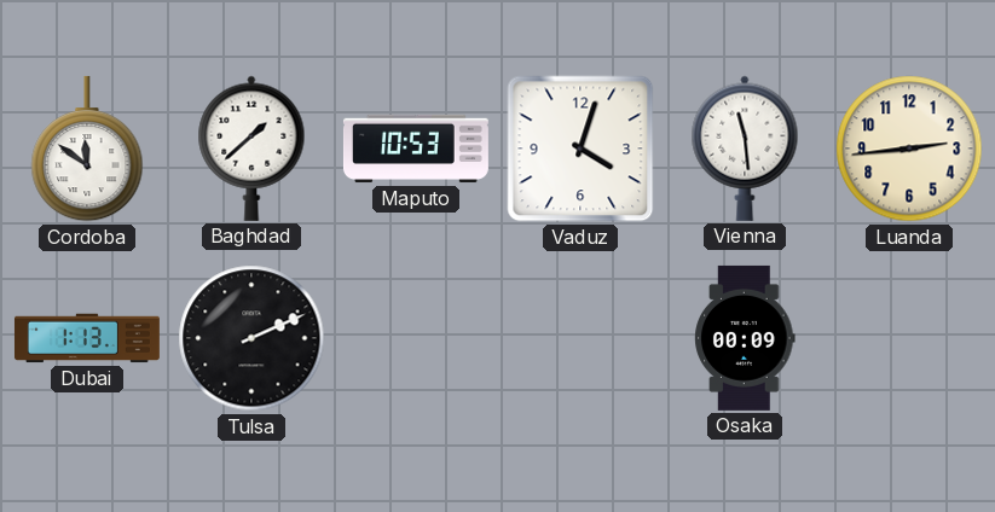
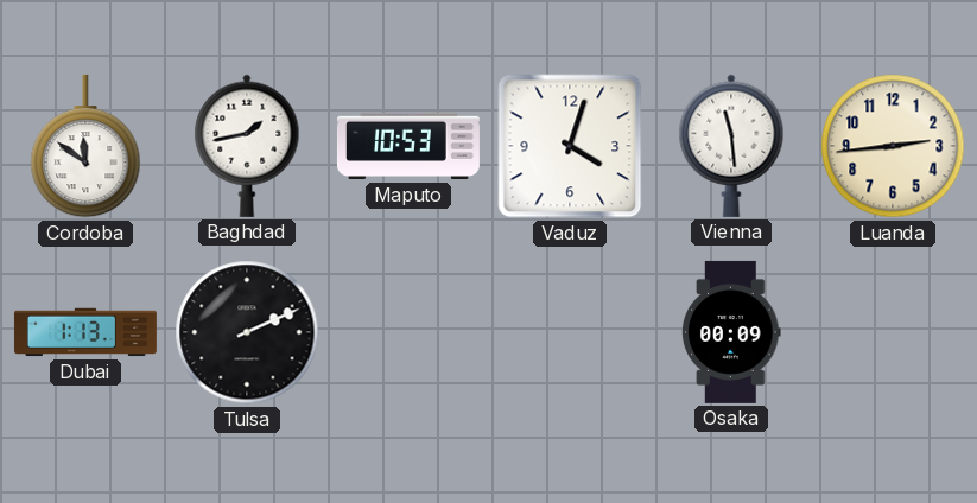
Baghdad: 1:38 -> 1:43
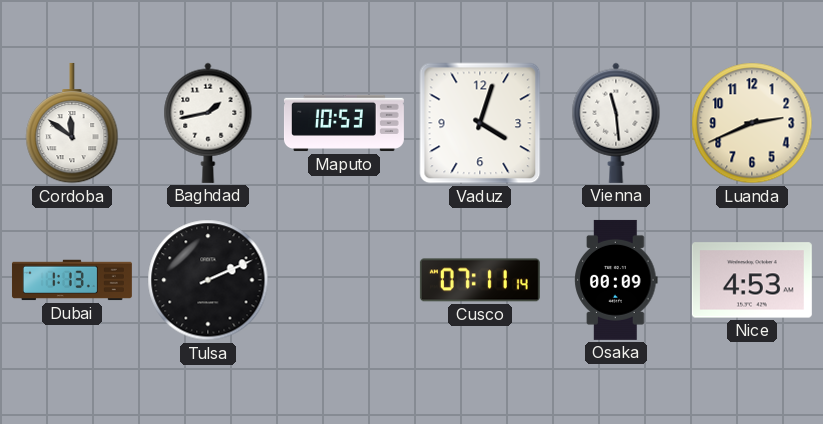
Luanda: 2:44 -> 2:41
Cusco: none -> 07:11
Nice: none -> 4:53
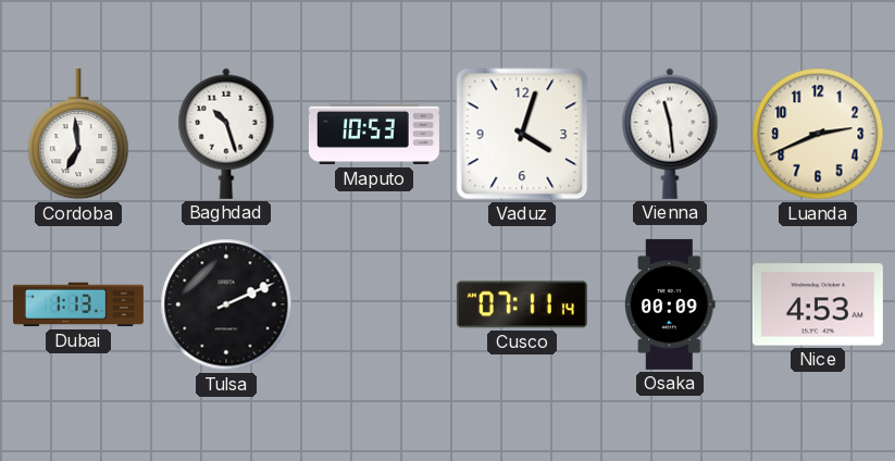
Cordoba: 11:51 -> 6:59
Baghdad: 1:43 -> 10:27
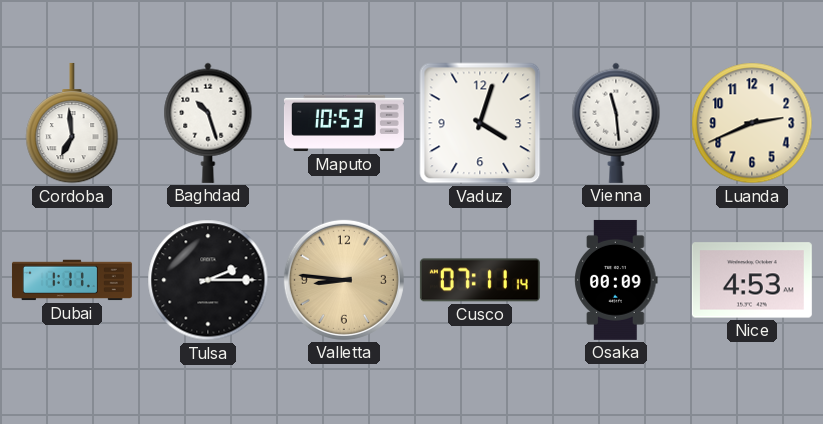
Dubai: 1:13 -> 1:11
Tulsa: 2:11 -> 2:15
Valletta: none -> 8:46
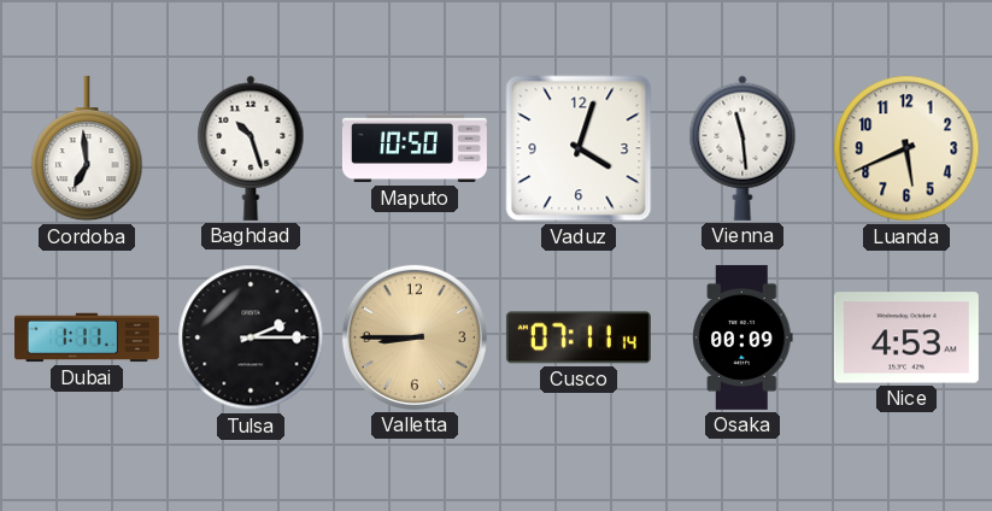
Maputo: 10:53 -> 10:50
Luanda: 2:41 -> 5:41
Valletta: 8:46 -> 8:45
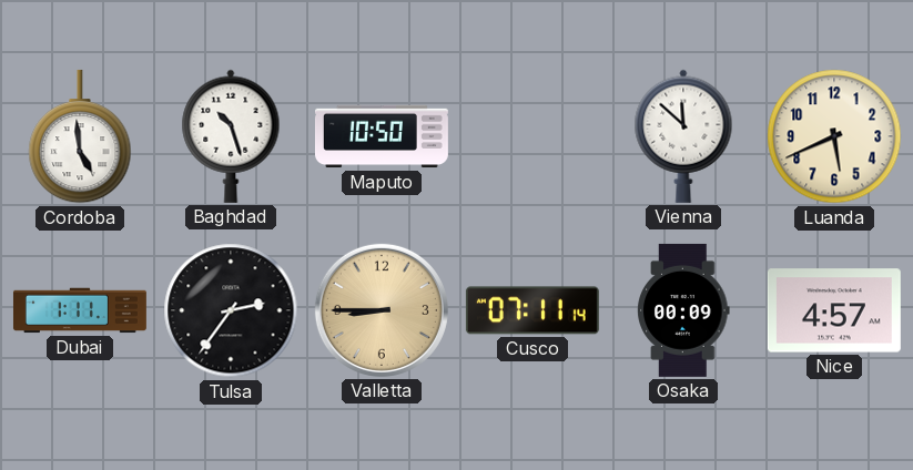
Cordoba: 6:59 -> 4:59
Vaduz: 4:03 -> none
Vienna: 11:29 -> 11:52
Tulsa: 2:15 -> 2:36
Nice: 4:53 -> 4:57
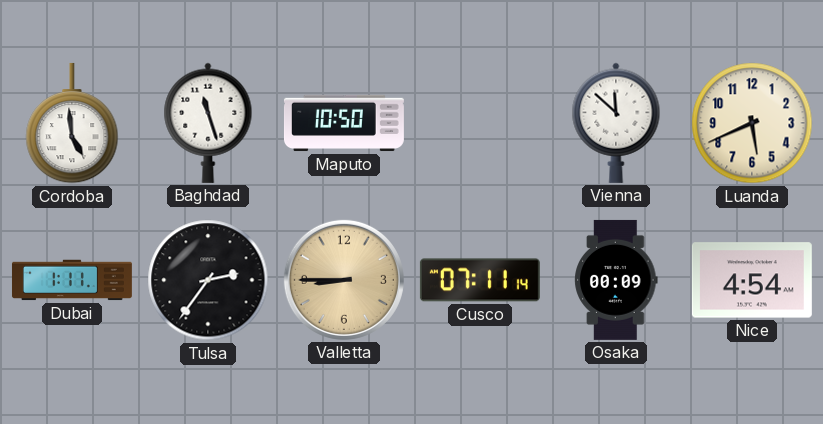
Baghdad: 10:27 -> 11:27
Nice: 4:57 -> 4:54
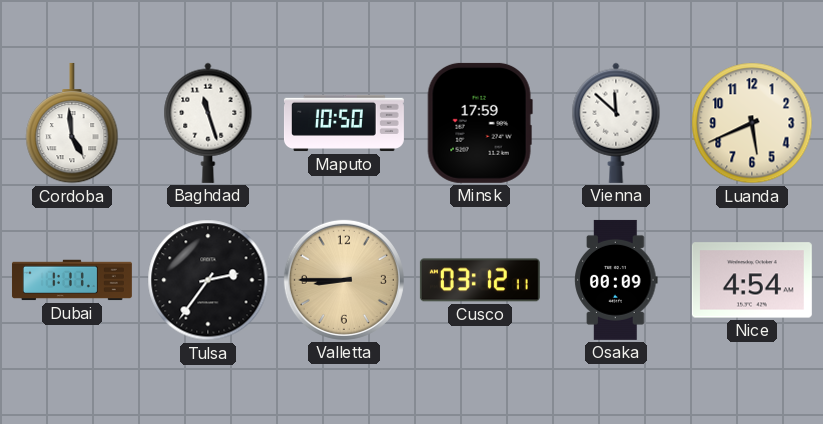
Minsk: none -> 17:59
Cusco: 07:11 -> 03:12
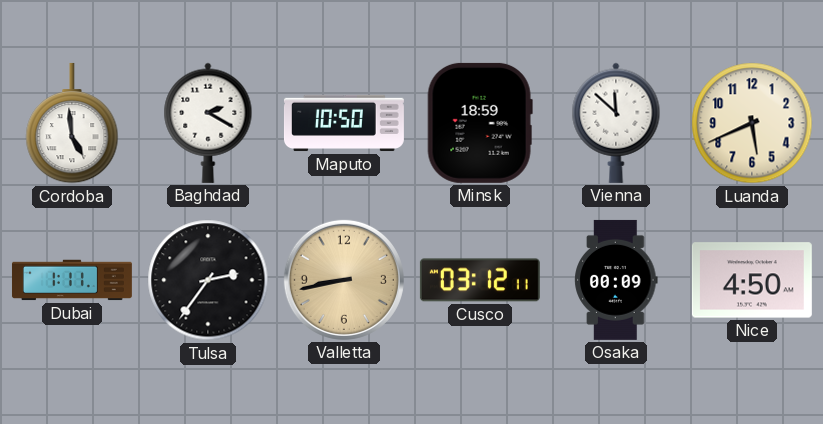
Baghdad: 11:27 -> 2:20
Minsk: 17:59 -> 18:59
Valletta: 8:45 -> 8:43
Nice: 4:54 -> 4:50
